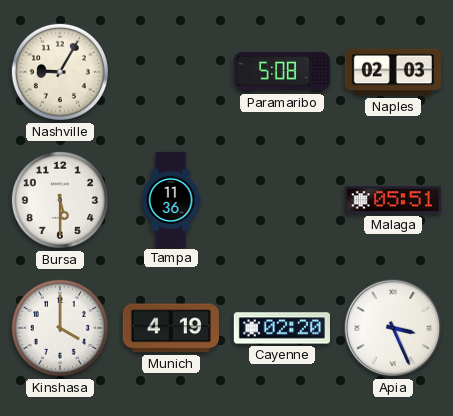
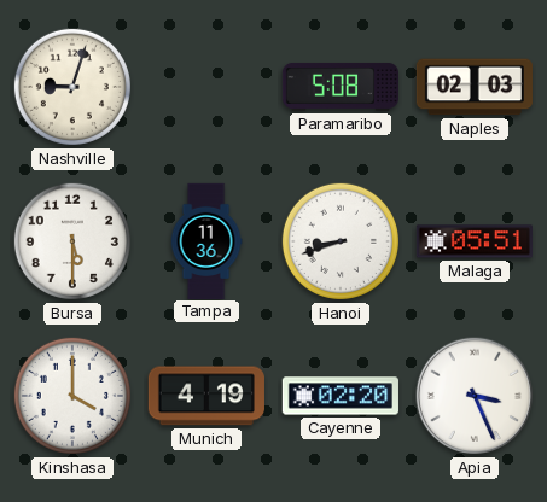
Nashville: 9:05 -> 9:03
Hanoi: none -> 8:42
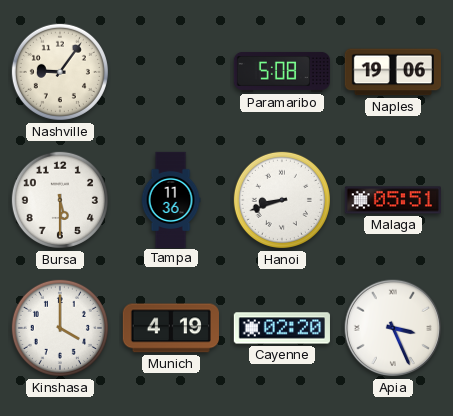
Nashville: 9:03 -> 9:06
Naples: 02:03 -> 19:06
